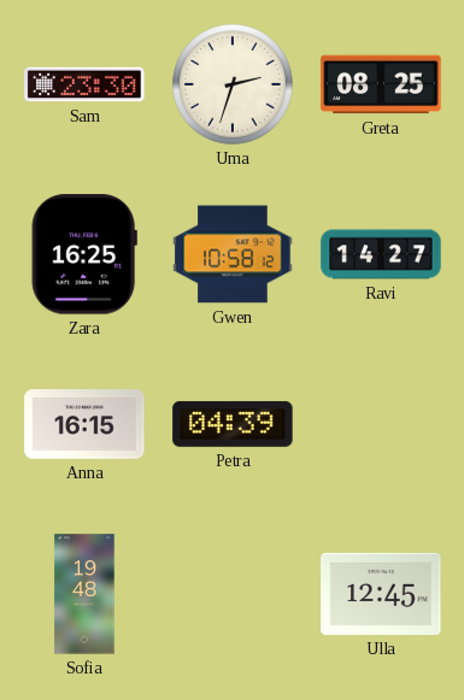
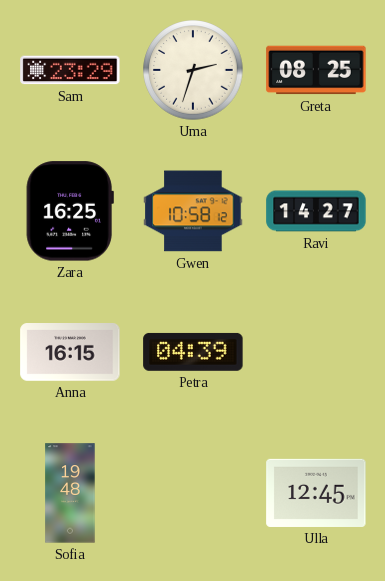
Sam: 23:30 -> 23:29
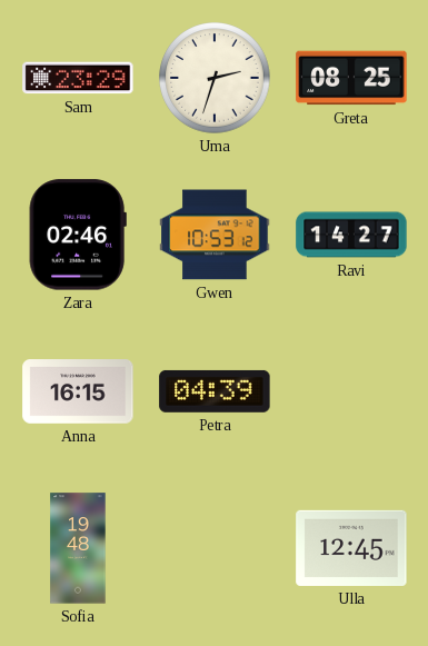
Zara: 16:25 -> 02:46
Gwen: 10:58 -> 10:53
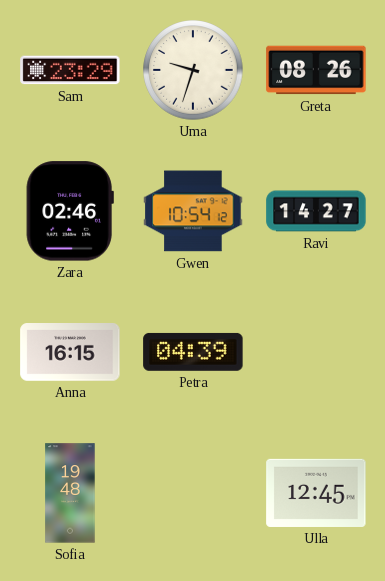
Uma: 2:33 -> 9:33
Greta: 08:25 -> 08:26
Gwen: 10:53 -> 10:54
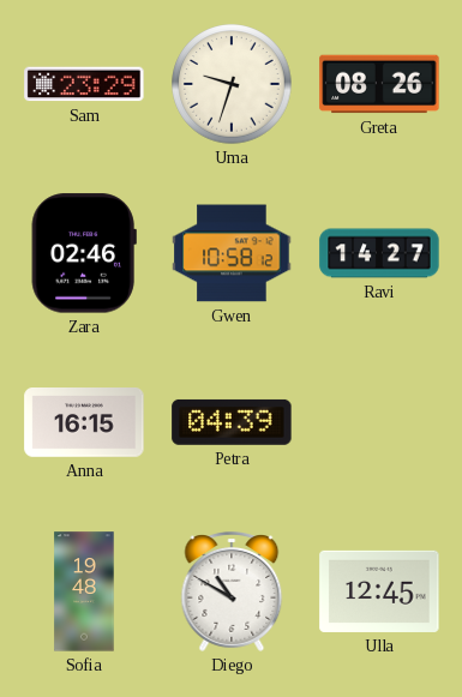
Gwen: 10:54 -> 10:58
Diego: none -> 10:50
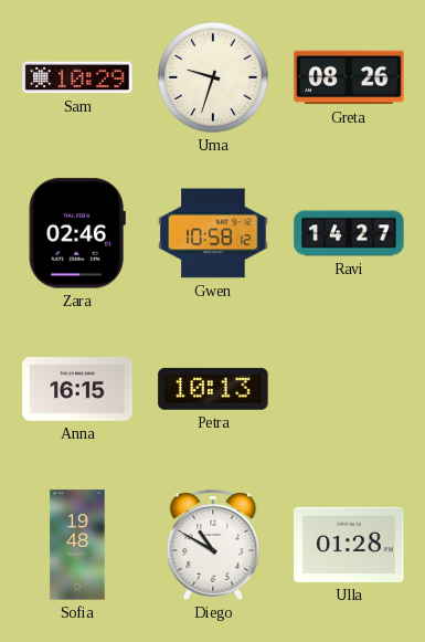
Sam: 23:29 -> 10:29
Petra: 04:39 -> 10:13
Ulla: 12:45 -> 01:28
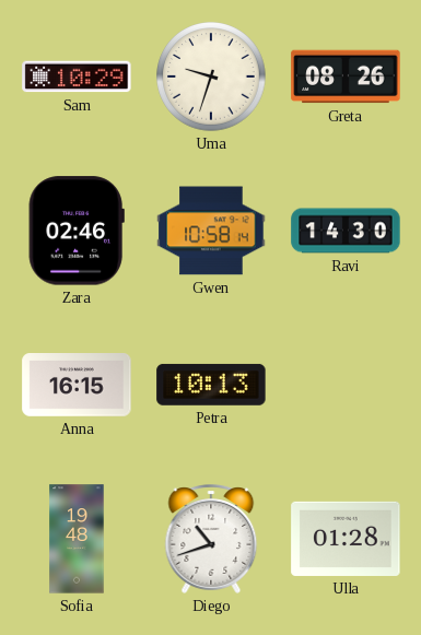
Gwen: 10:58:12 -> 10:58:14
Ravi: 14:27 -> 14:30
Diego: 10:50 -> 10:42
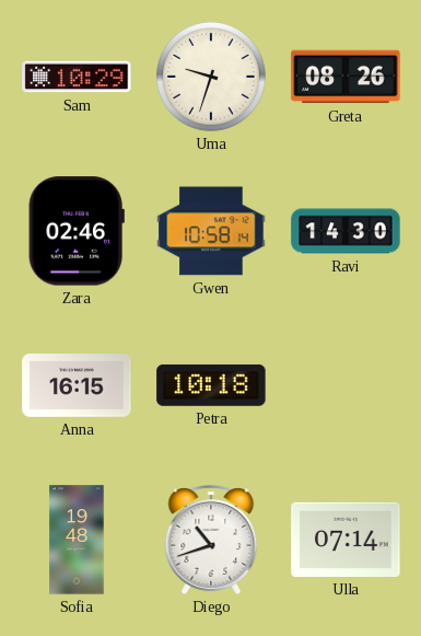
Petra: 10:13 -> 10:18
Ulla: 01:28 -> 07:14
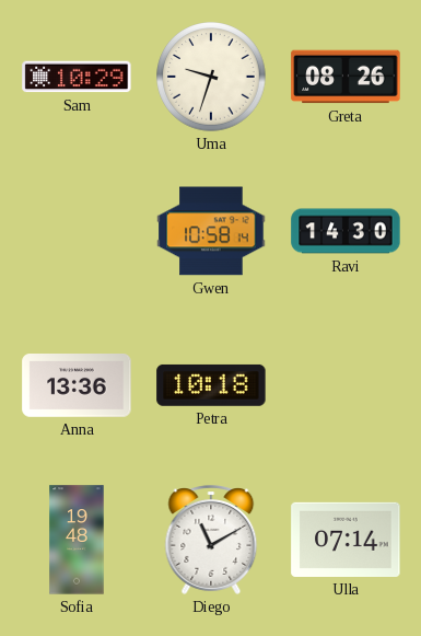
Zara: 02:46 -> none
Anna: 16:15 -> 13:36
Diego: 10:42 -> 11:10
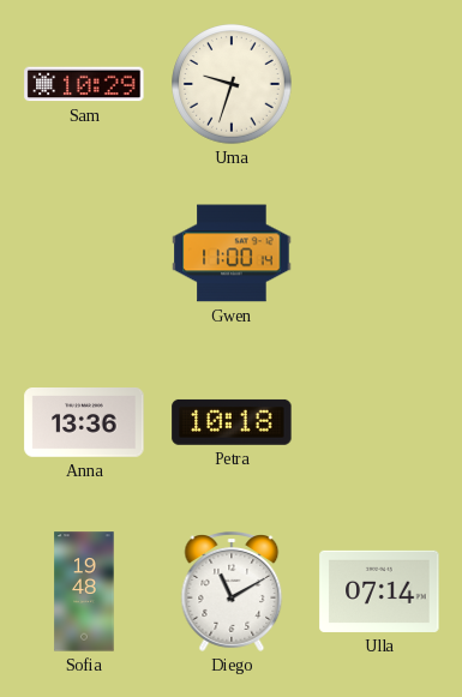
Greta: 08:26 -> none
Gwen: 10:58 -> 11:00
Ravi: 14:30 -> none
